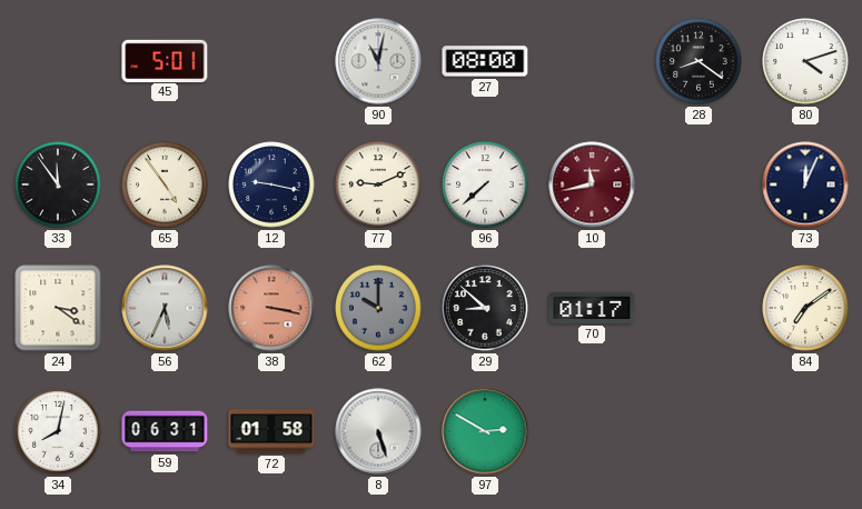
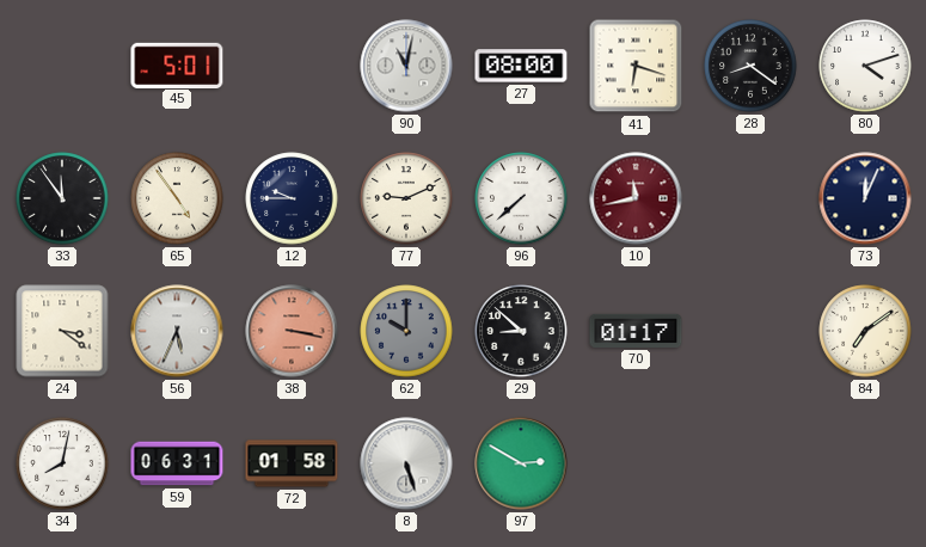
41: none -> 6:18
12: 9:17 -> 9:45
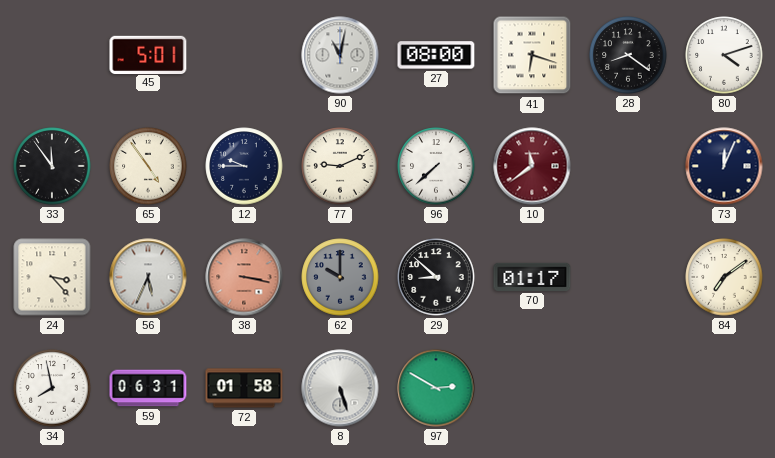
10: 11:43 -> 11:39
24: 3:21 -> 3:23
34: 8:02 -> 7:58
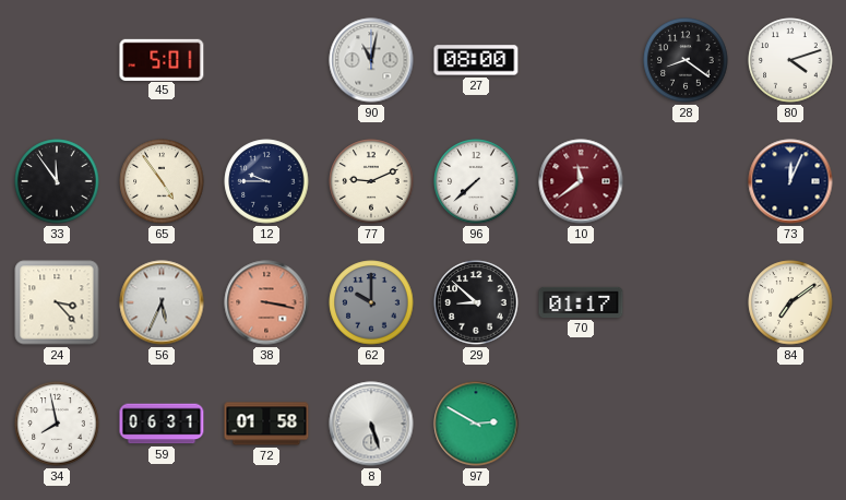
41: 6:18 -> none
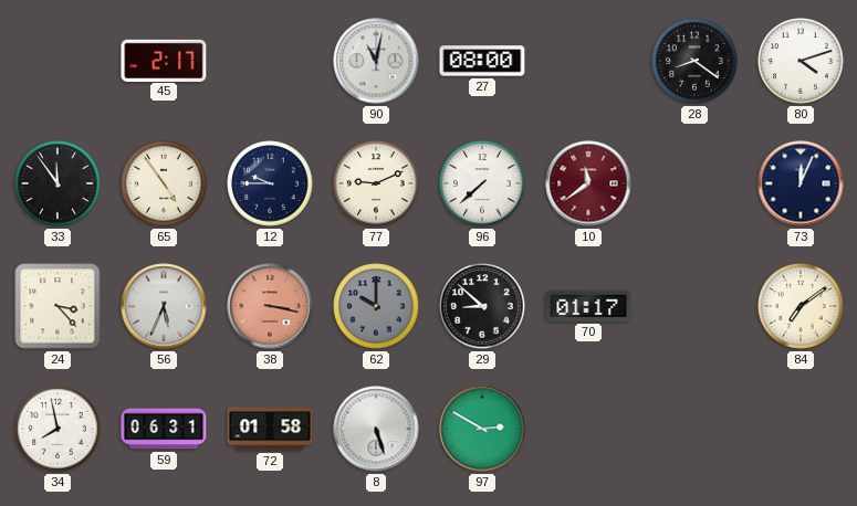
45: 5:01 -> 2:17
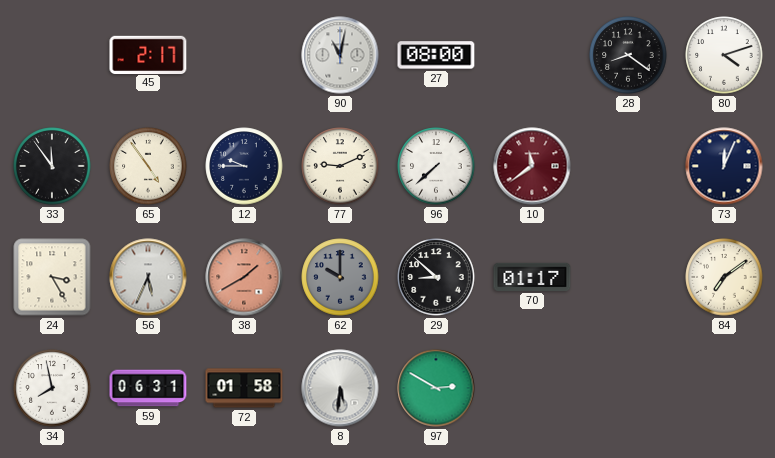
24: 3:23 -> 3:25
38: 3:17 -> 1:40
8: 5:27 -> 5:31
